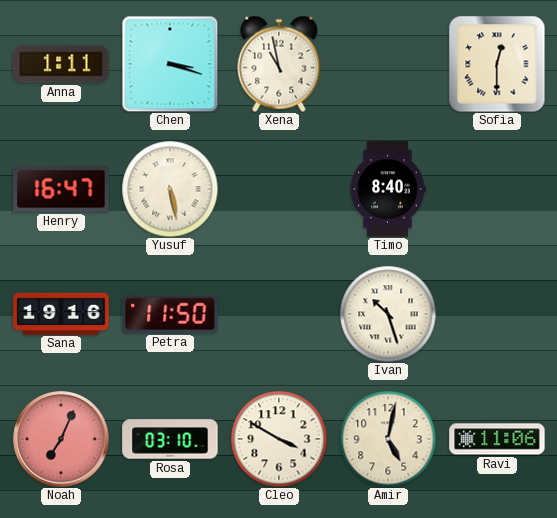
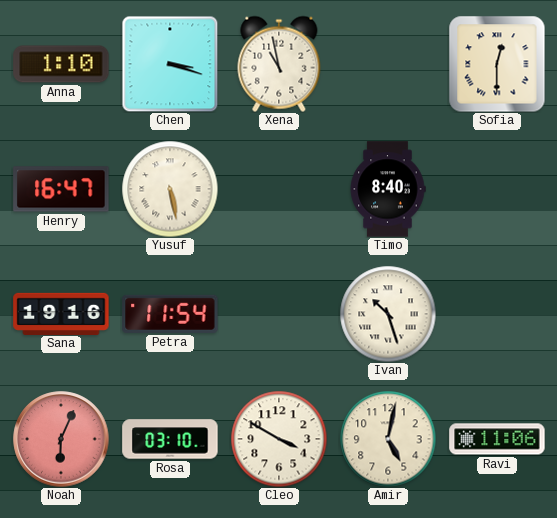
Anna: 1:11 -> 1:10
Petra: 11:50 -> 11:54
Noah: 7:04 -> 6:04
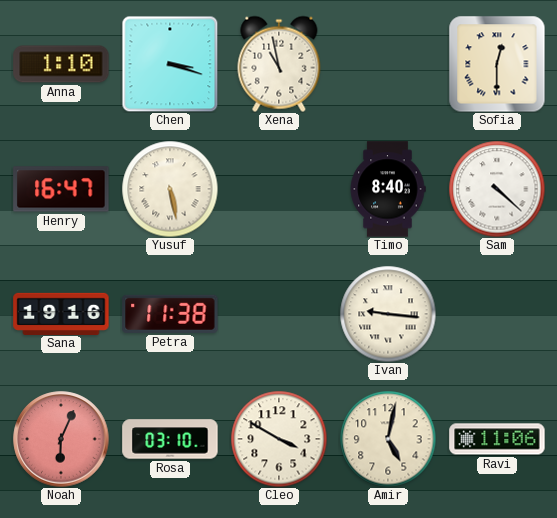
Sam: none -> 4:22
Petra: 11:54 -> 11:38
Ivan: 10:27 -> 9:16
